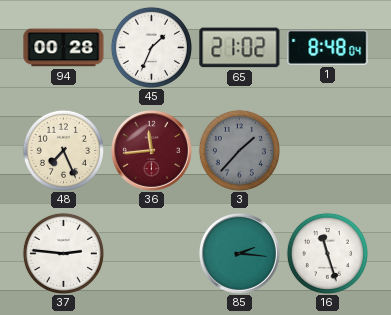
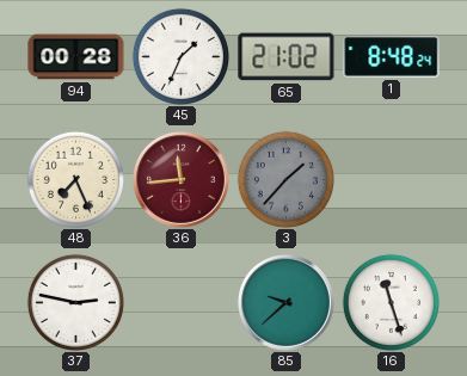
1: 8:48:04 -> 8:48:24
37: 2:46 -> 2:47
85: 2:16 -> 9:38
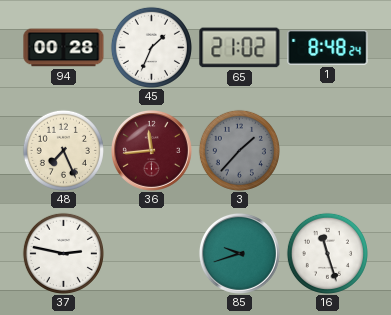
85: 9:38 -> 9:42
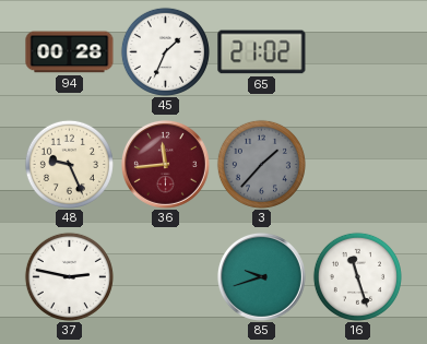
1: 8:48 -> none
48: 7:26 -> 9:26
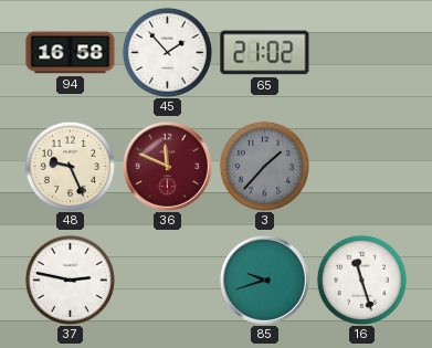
94: 00:28 -> 16:58
45: 1:34 -> 1:53
36: 11:44 -> 11:49
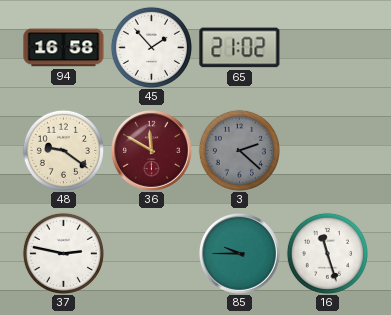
48: 9:26 -> 9:21
36: 11:49 -> 11:50
3: 1:37 -> 2:22
85: 9:42 -> 9:45
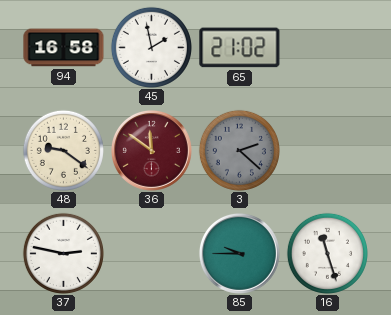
45: 1:53 -> 1:58
36: 11:50 -> 11:51
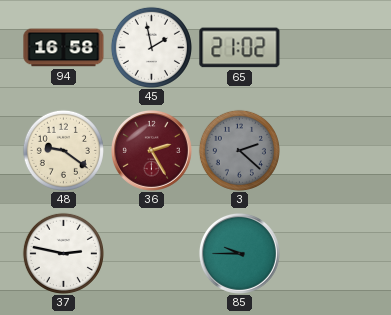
36: 11:51 -> 2:25
16: 11:27 -> none
